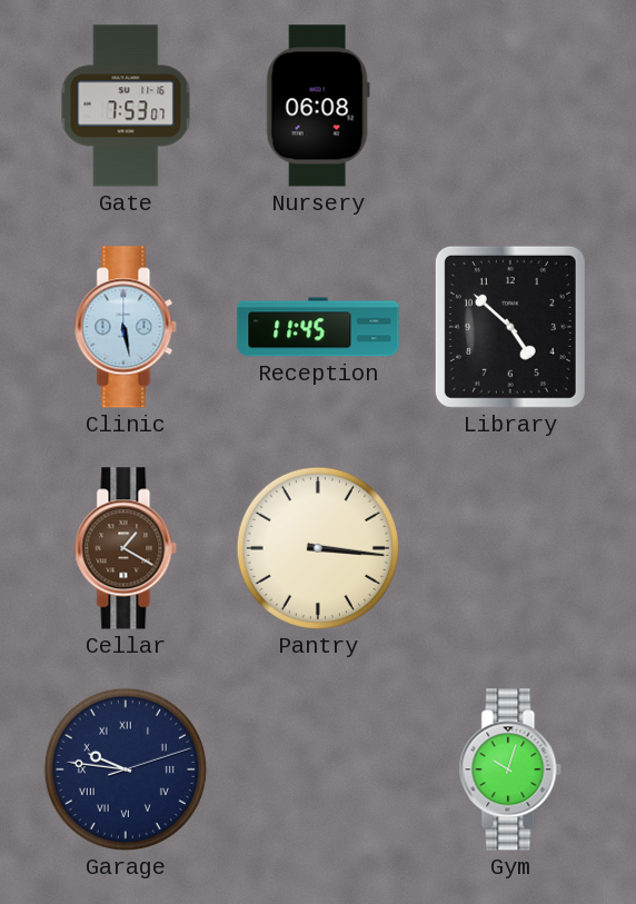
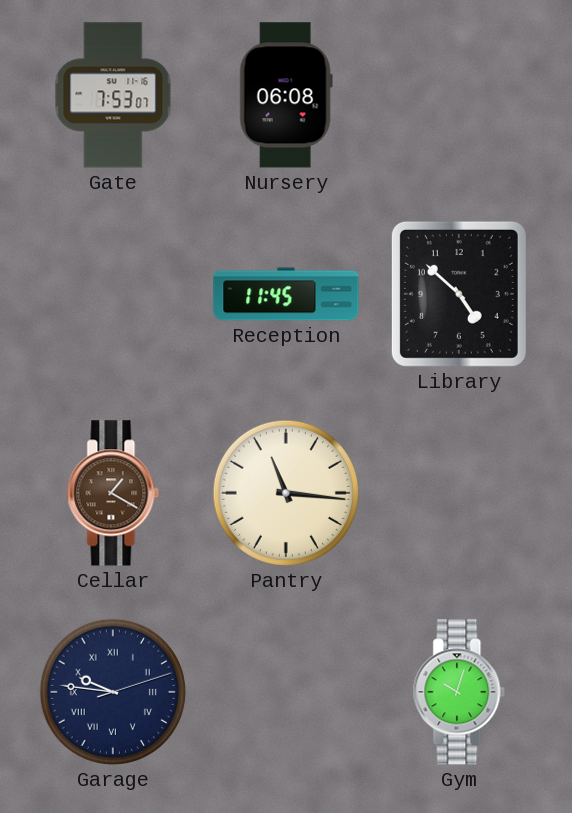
Clinic: 5:28 -> none
Pantry: 3:16 -> 11:16
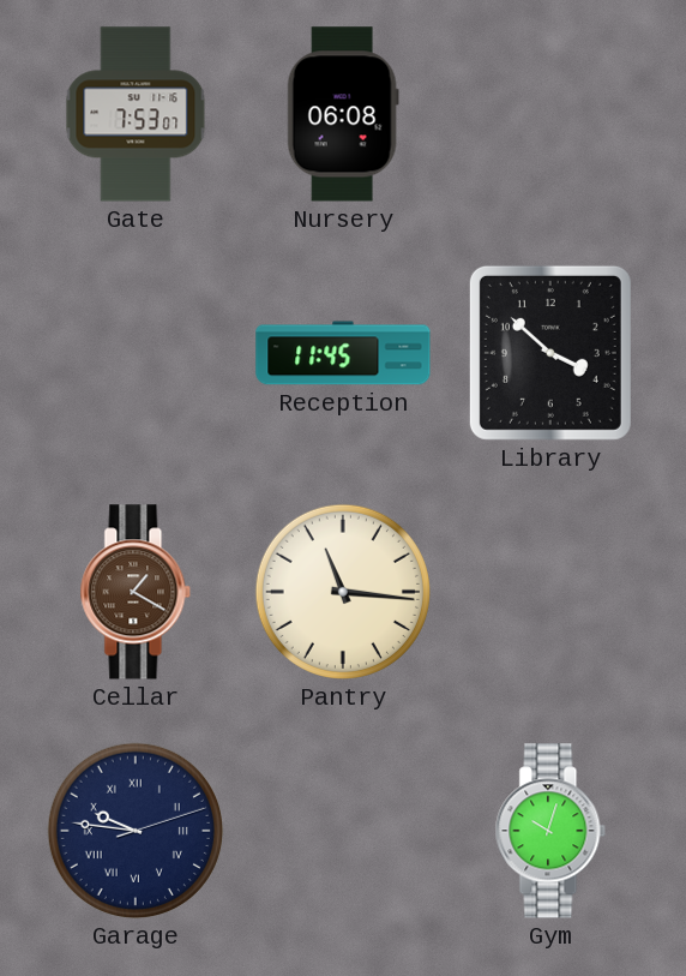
Library: 4:52 -> 3:52
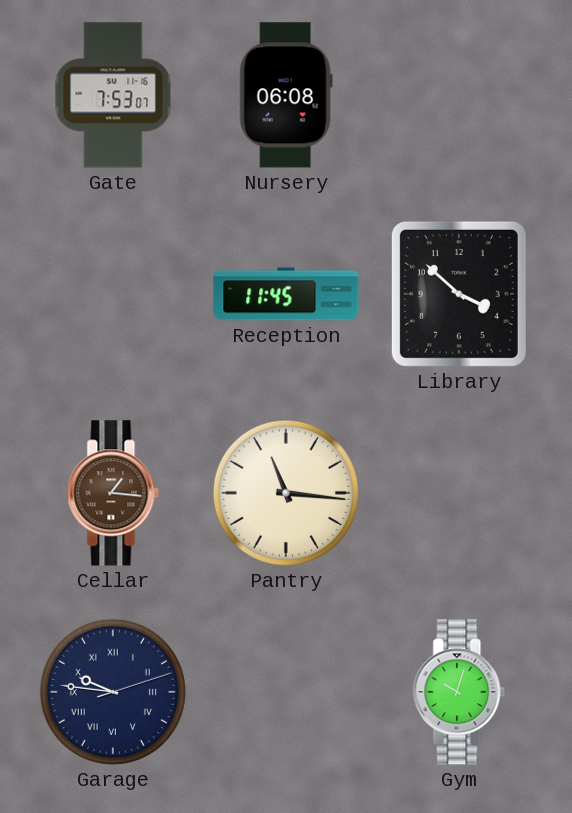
Cellar: 1:20 -> 1:16
